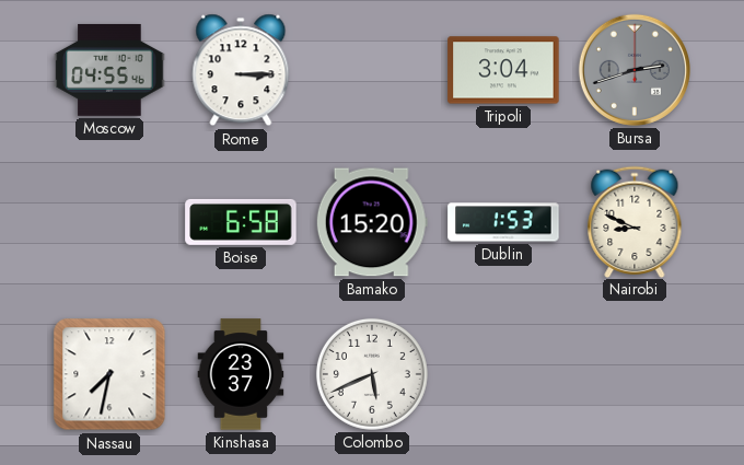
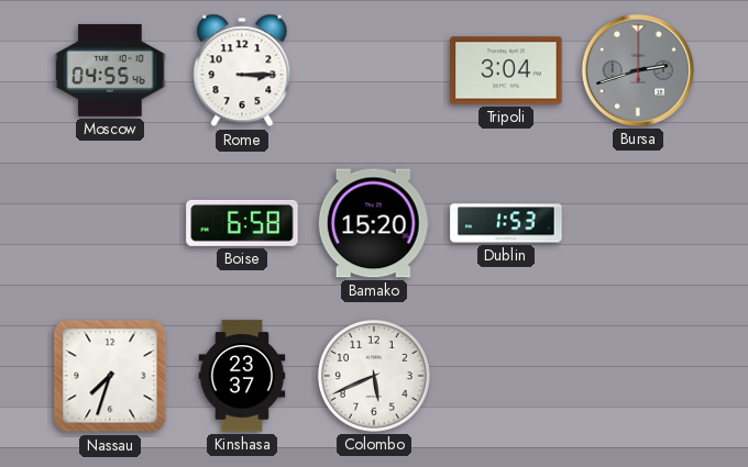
Nairobi: 8:49 -> none
Nassau: 7:32 -> 7:33
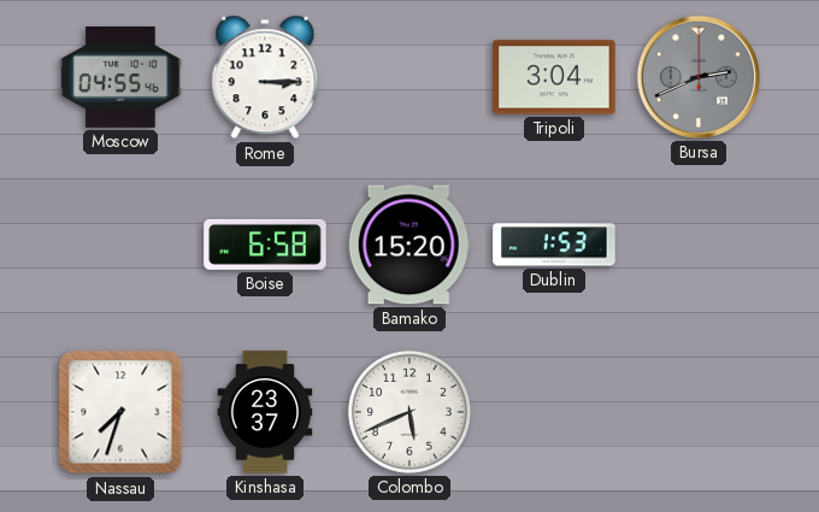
Bursa: 2:42 -> 2:41
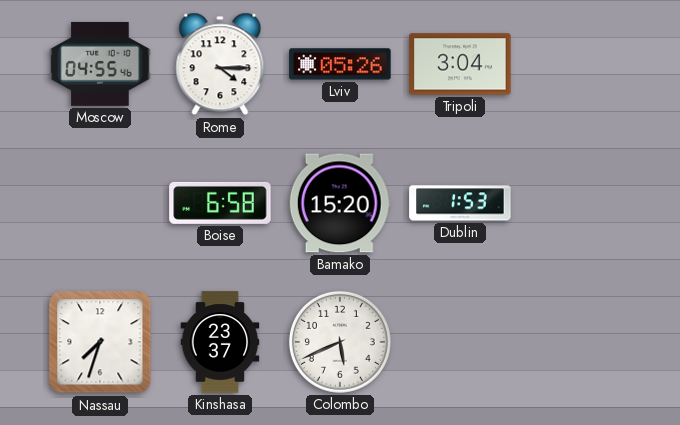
Rome: 3:15 -> 4:15
Lviv: none -> 05:26
Bursa: 2:41 -> none
